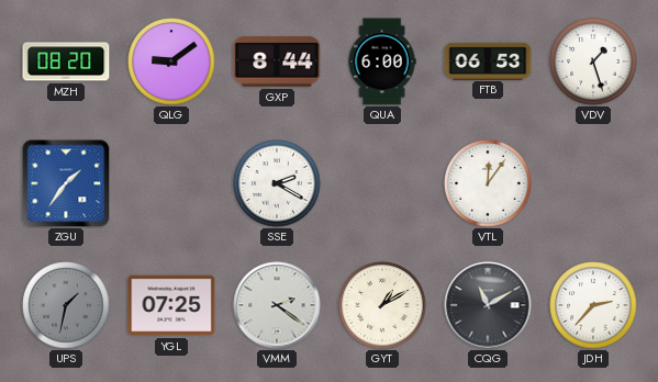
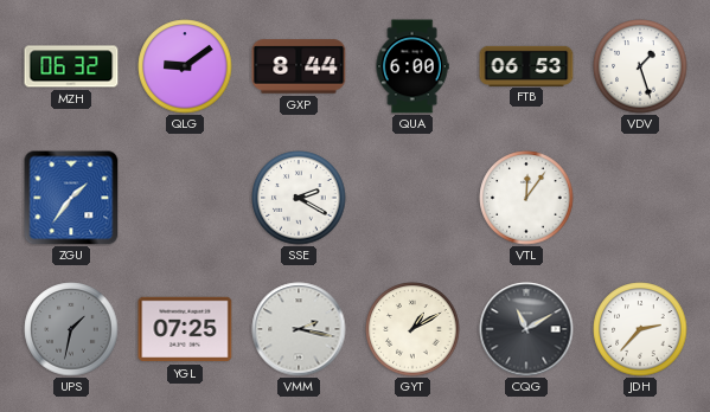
MZH: 08:20 -> 06:32
VMM: 2:21 -> 2:17
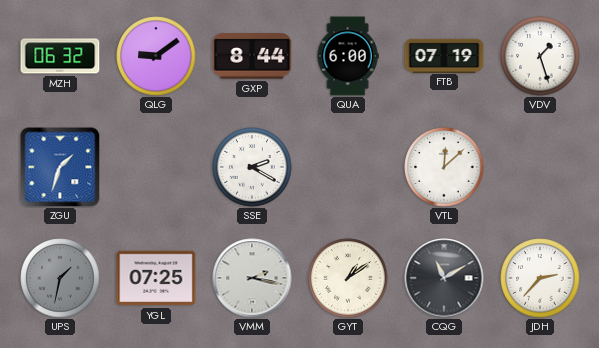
FTB: 06:53 -> 07:19
ZGU: 1:36 -> 1:33
VTL: 12:06 -> 12:08
GYT: 1:10 -> 1:09
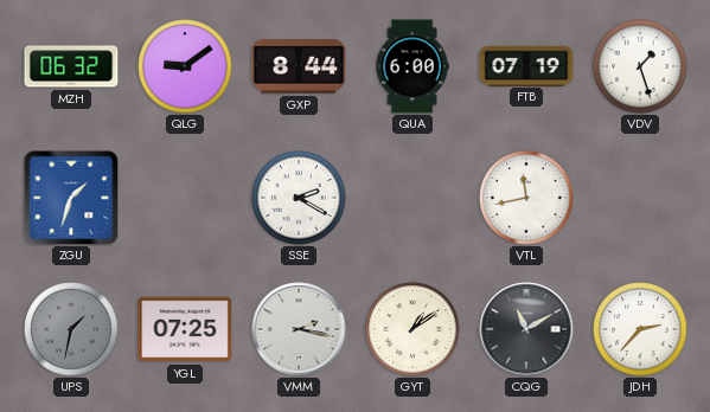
VTL: 12:08 -> 11:43
